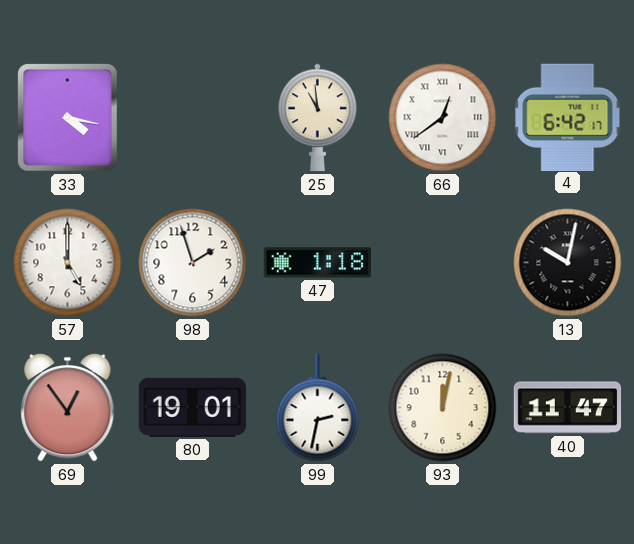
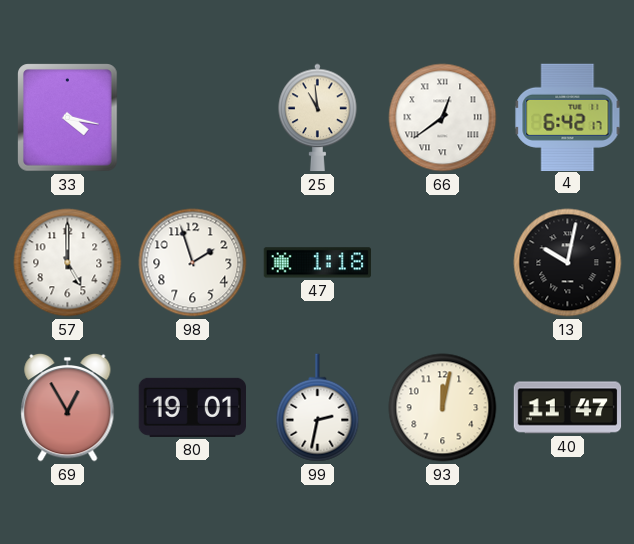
69: 12:54 -> 12:55
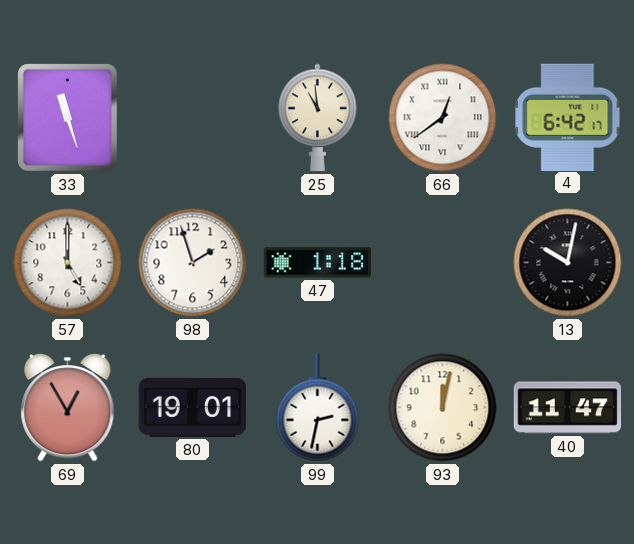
33: 4:17 -> 11:27
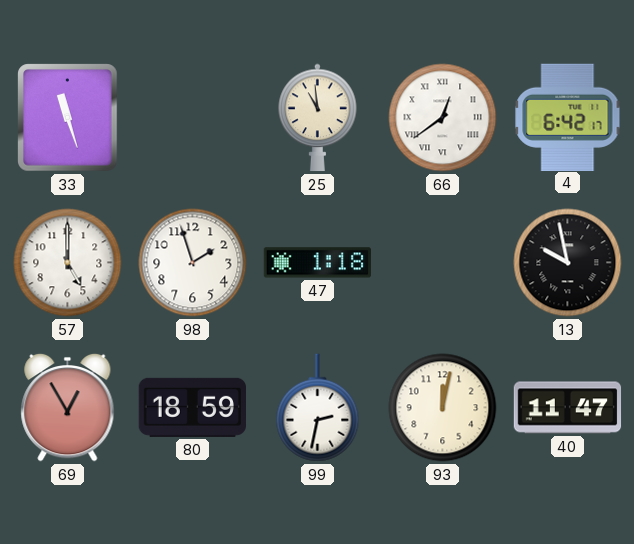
13: 10:02 -> 9:58
80: 19:01 -> 18:59
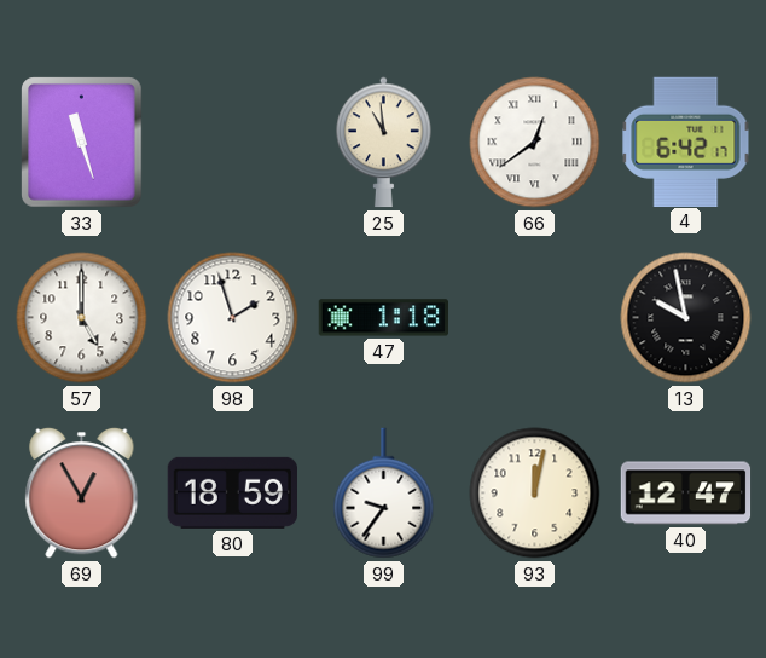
99: 2:32 -> 9:36
40: 11:47 -> 12:47
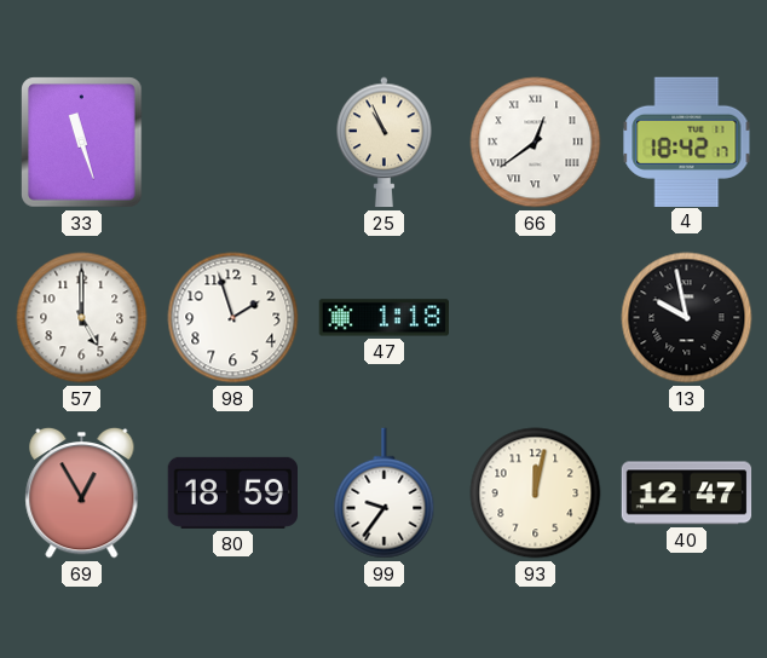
25: 10:59 -> 10:56
4: 6:42 -> 18:42
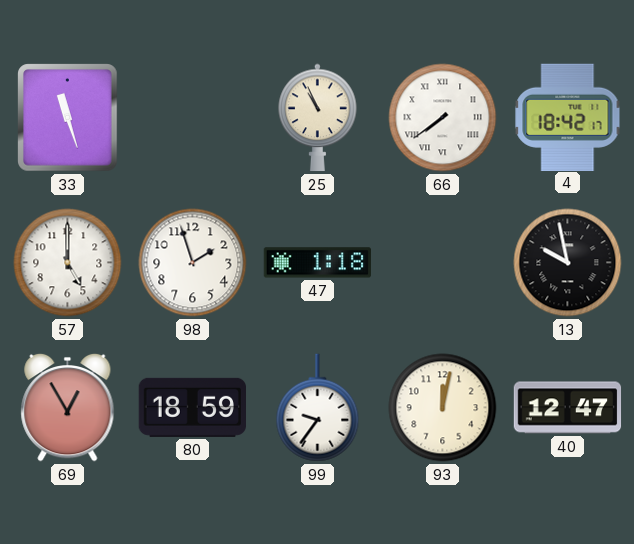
66: 12:39 -> 7:39
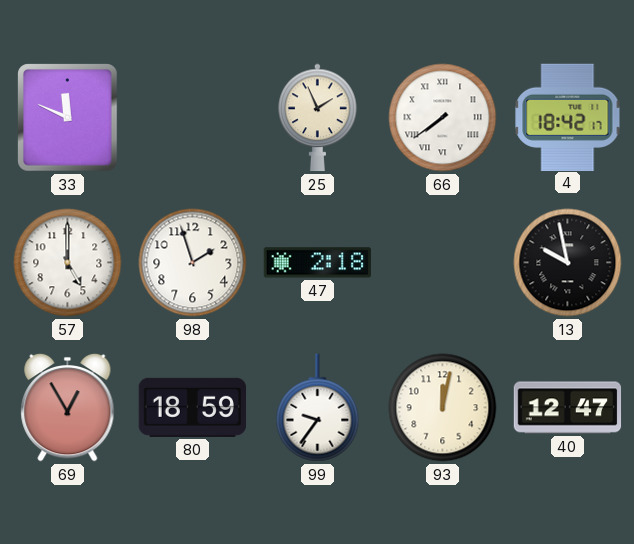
33: 11:27 -> 11:49
25: 10:56 -> 1:56
47: 1:18 -> 2:18
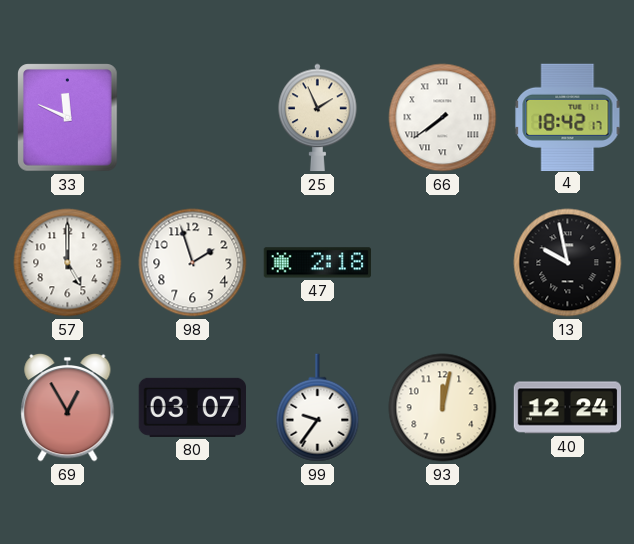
80: 18:59 -> 03:07
40: 12:47 -> 12:24
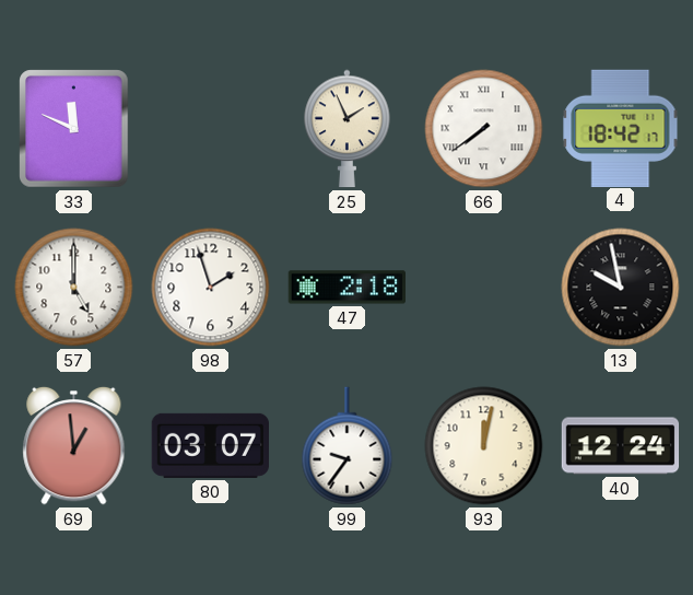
69: 12:55 -> 12:59
